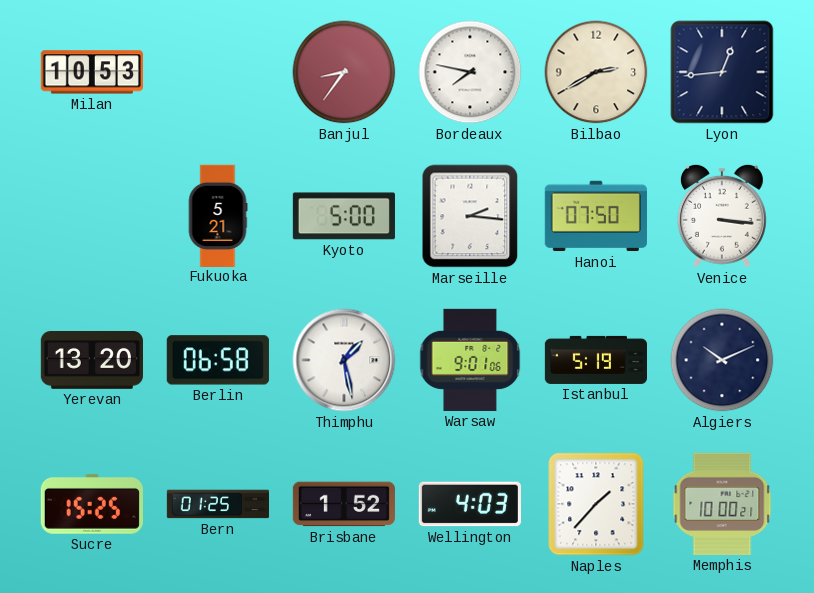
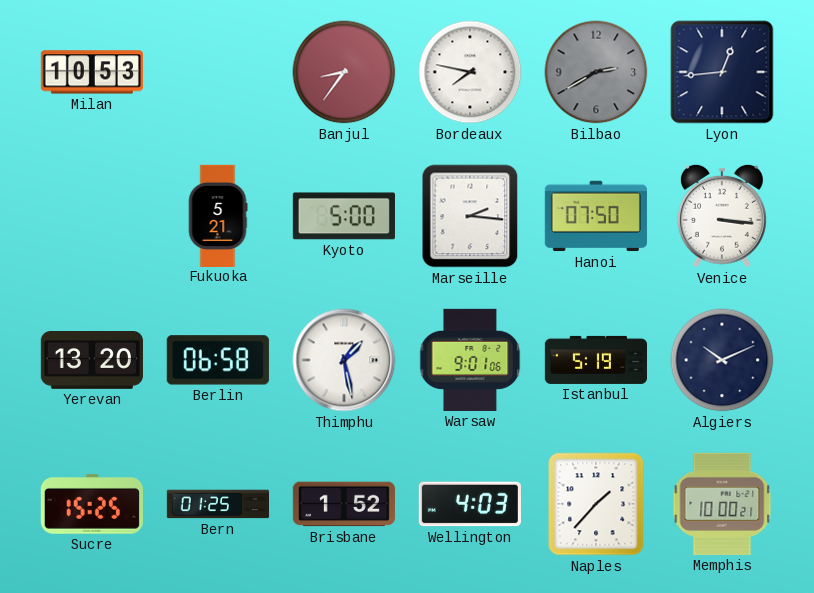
Bilbao dial: cream -> grey
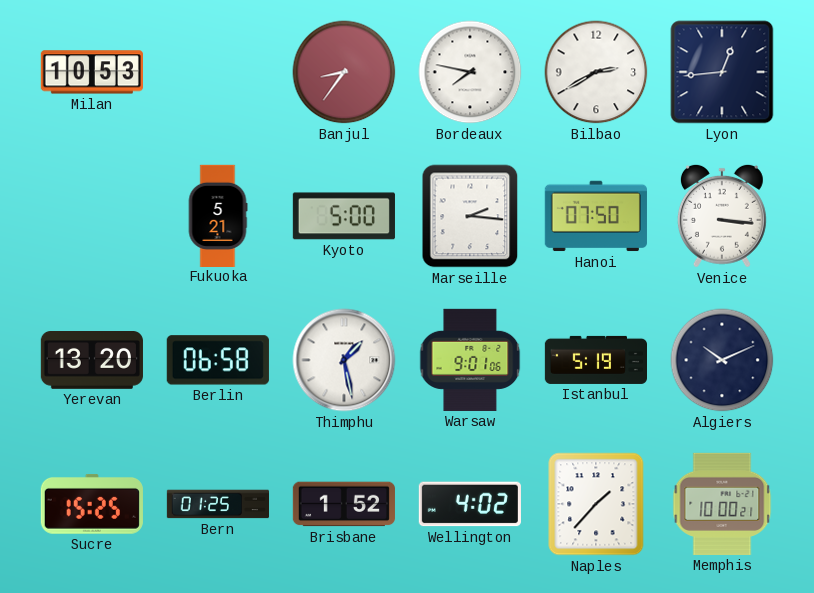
Bilbao dial: grey -> white
Wellington: 4:03 -> 4:02
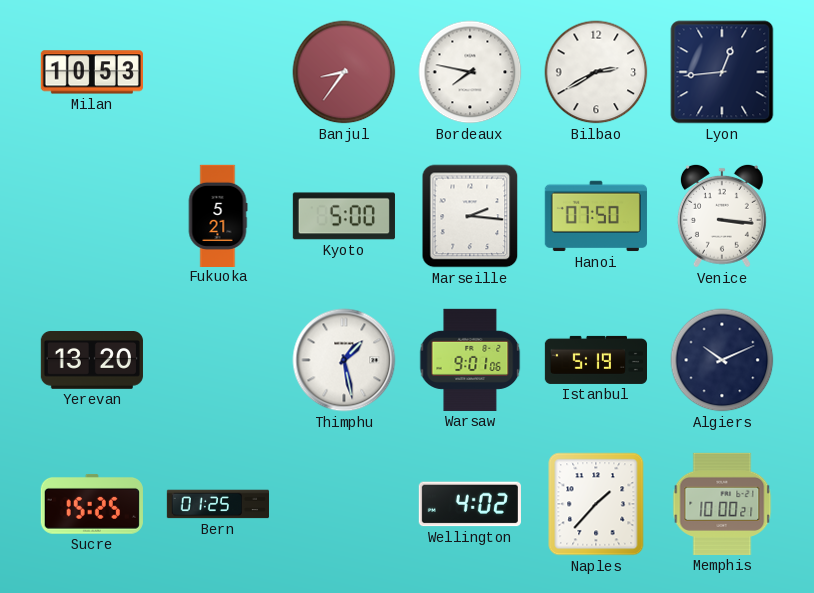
Berlin: 06:58 -> none
Brisbane: 1:52 -> none
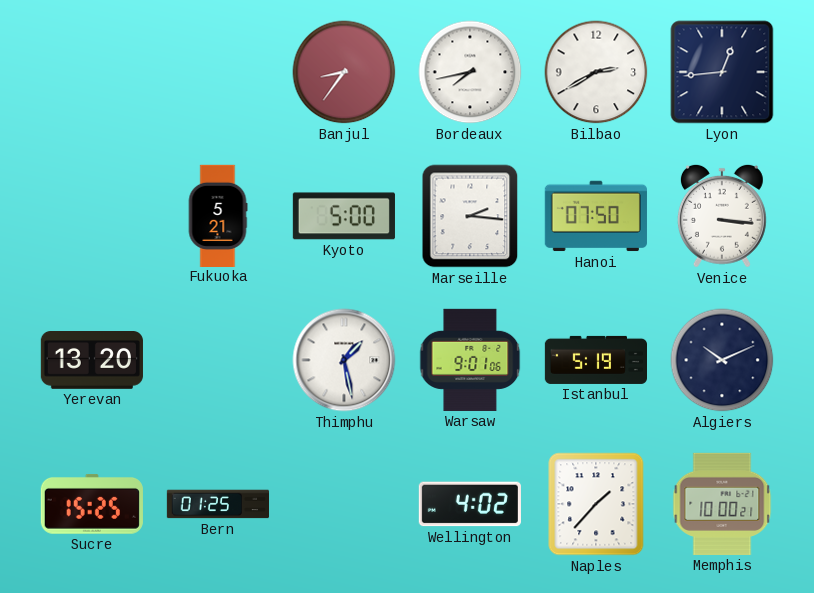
Milan: 10:53 -> none
Bordeaux: 7:47 -> 7:43
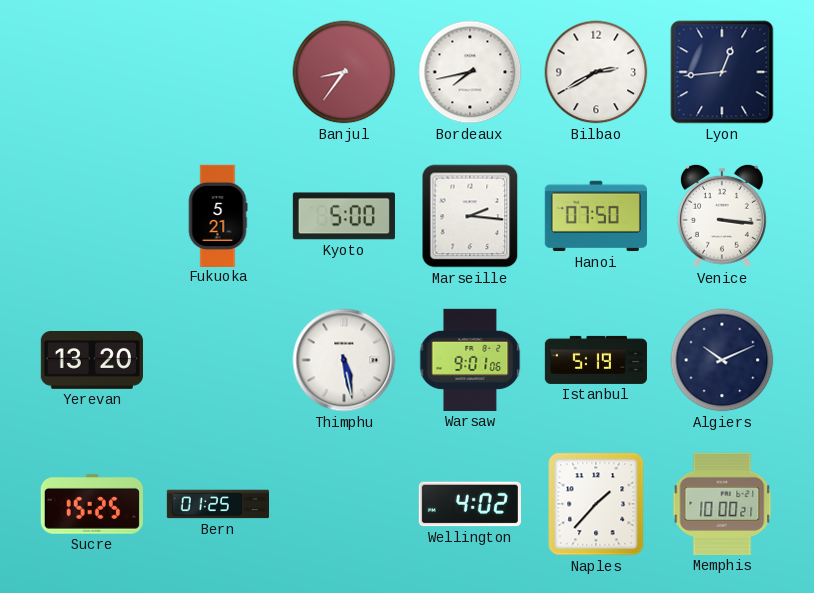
Thimphu: 1:28 -> 5:28
